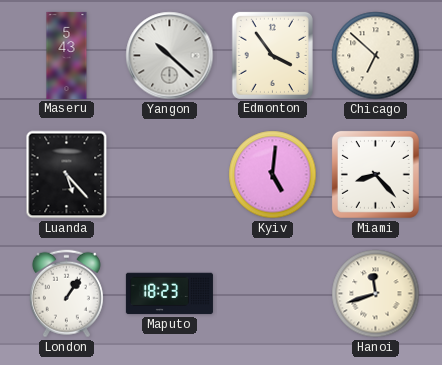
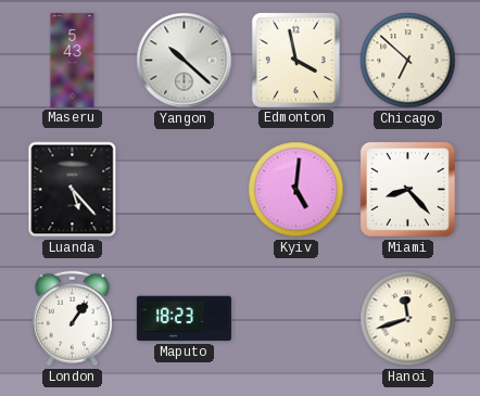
Edmonton: 3:54 -> 3:58
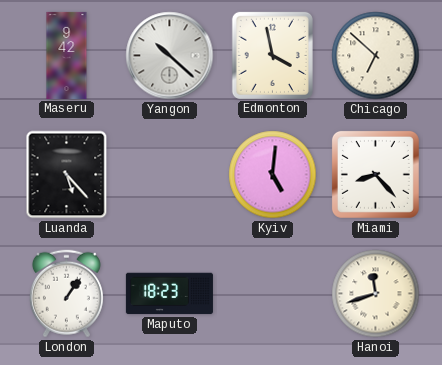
Maseru: 5:43 -> 9:42
